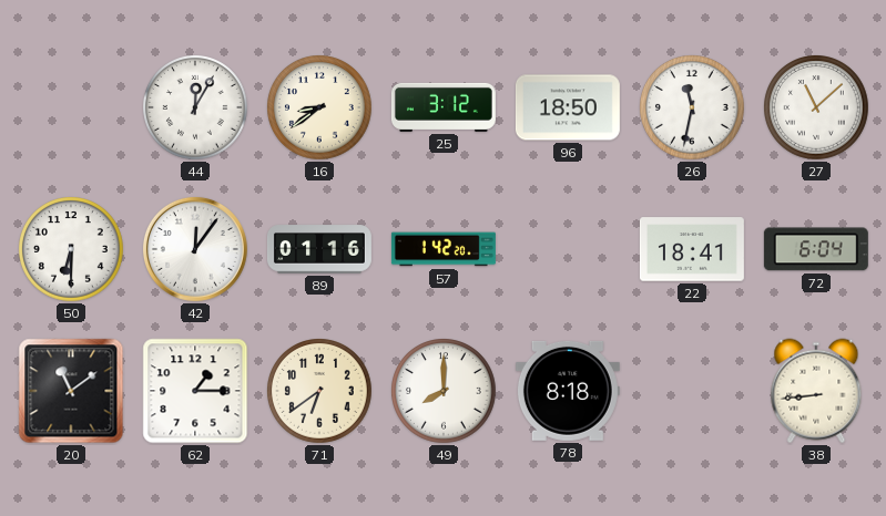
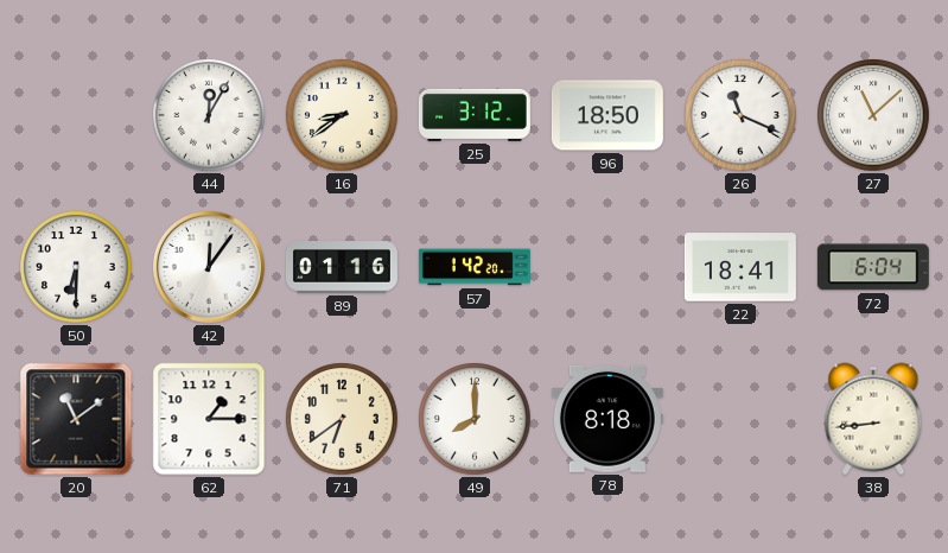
26: 11:32 -> 11:19
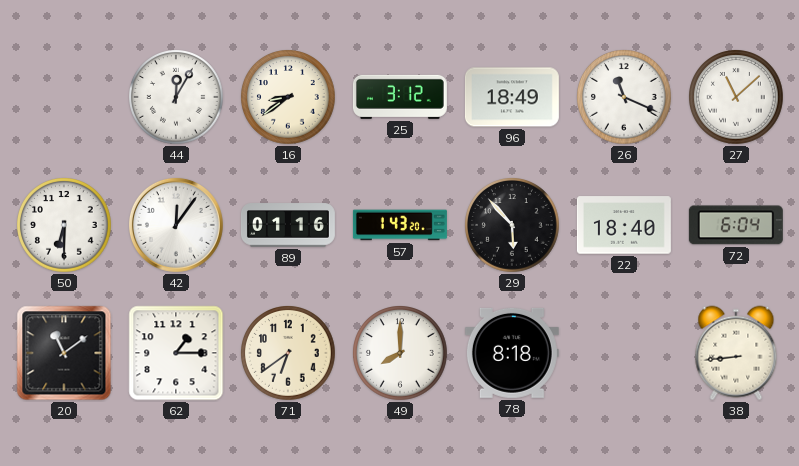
96: 18:50 -> 18:49
57: 1:42 -> 1:43
29: none -> 5:53
22: 18:41 -> 18:40
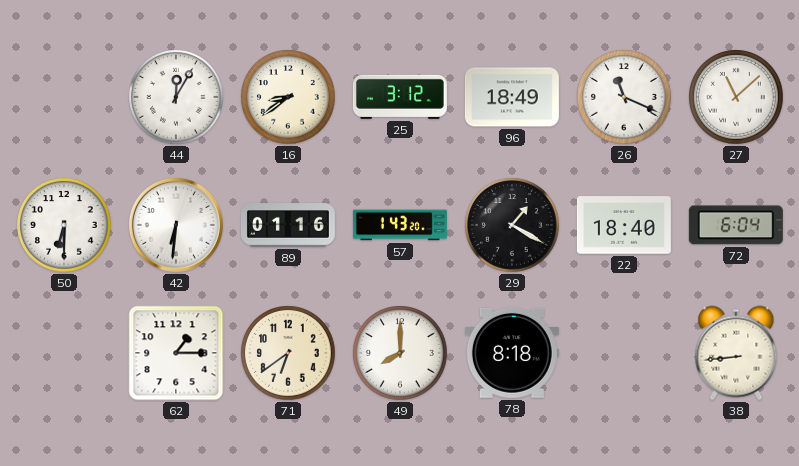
42: 12:06 -> 6:31
29: 5:53 -> 1:20
20: 11:09 -> none
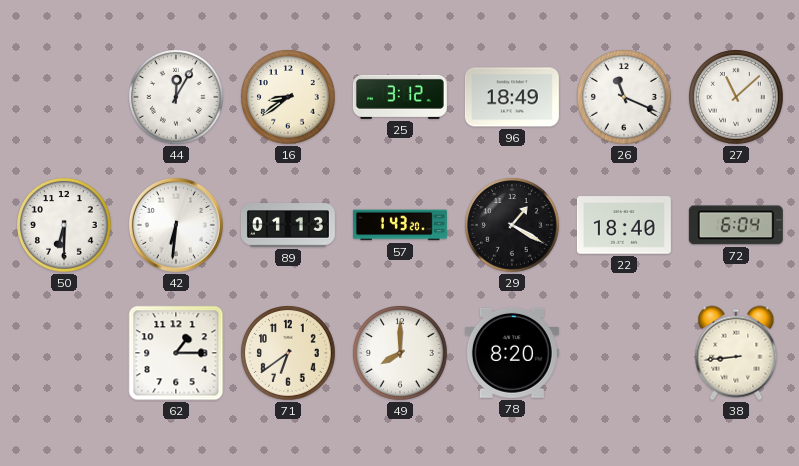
89: 01:16 -> 01:13
78: 8:18 -> 8:20
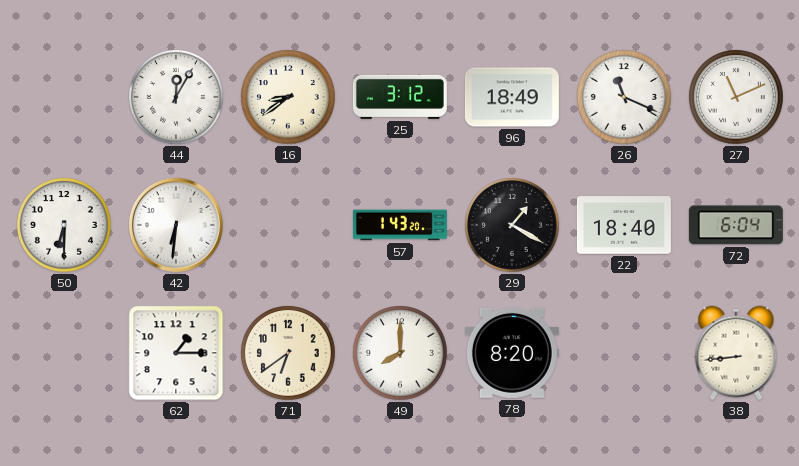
27: 11:08 -> 11:11
89: 01:13 -> none
